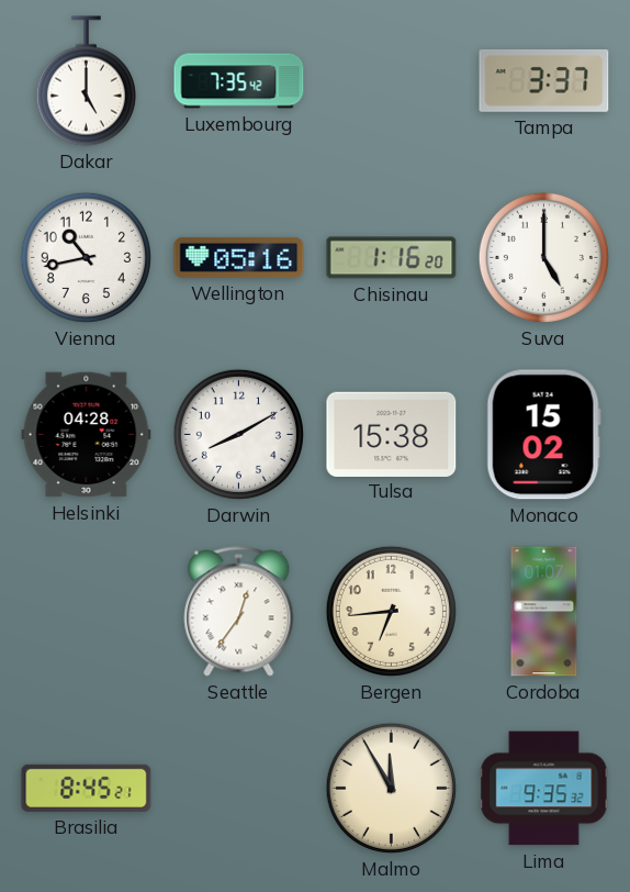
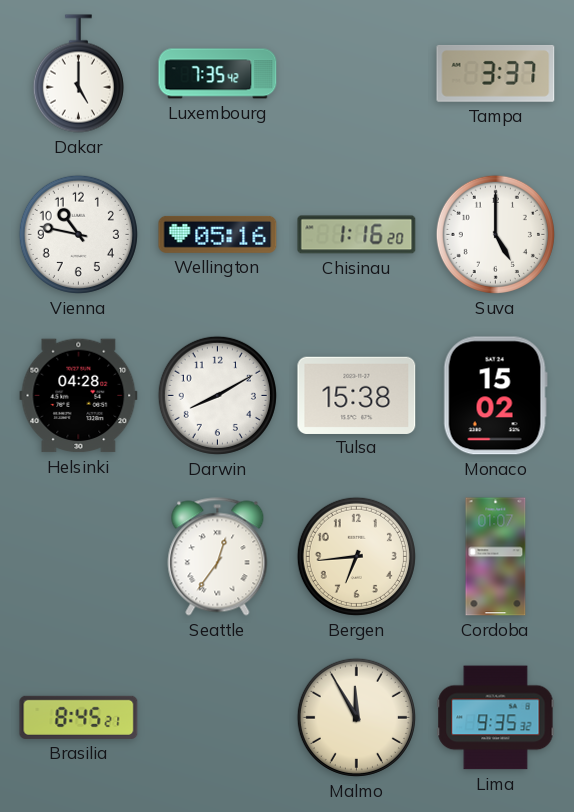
Vienna: 10:43 -> 10:47
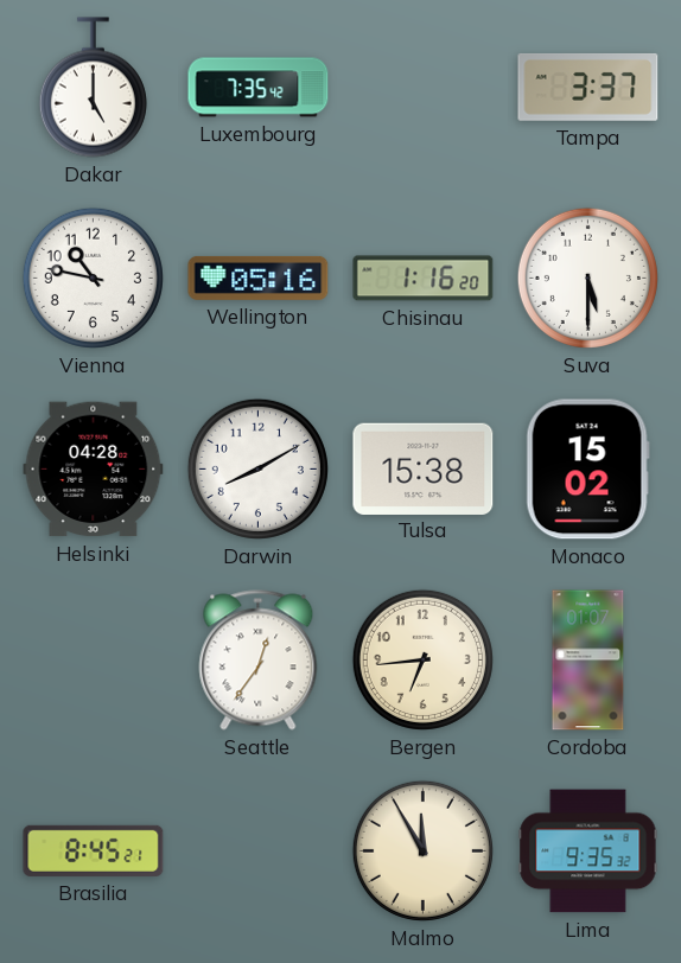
Suva: 5:00 -> 5:30
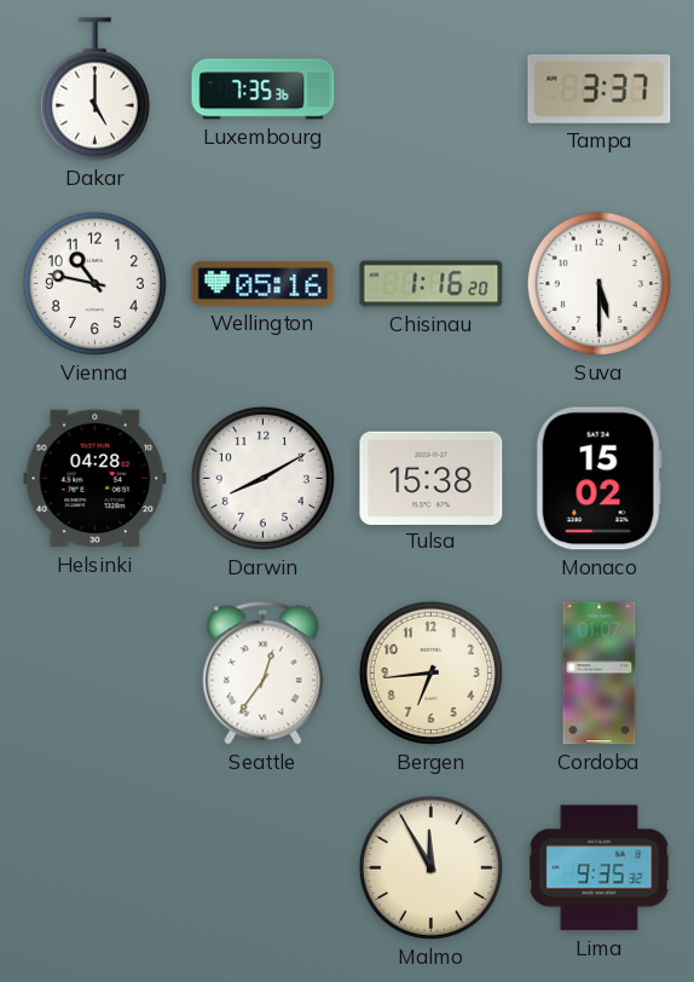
Luxembourg: 7:35:42 -> 7:35:36
Brasilia: 8:45 -> none
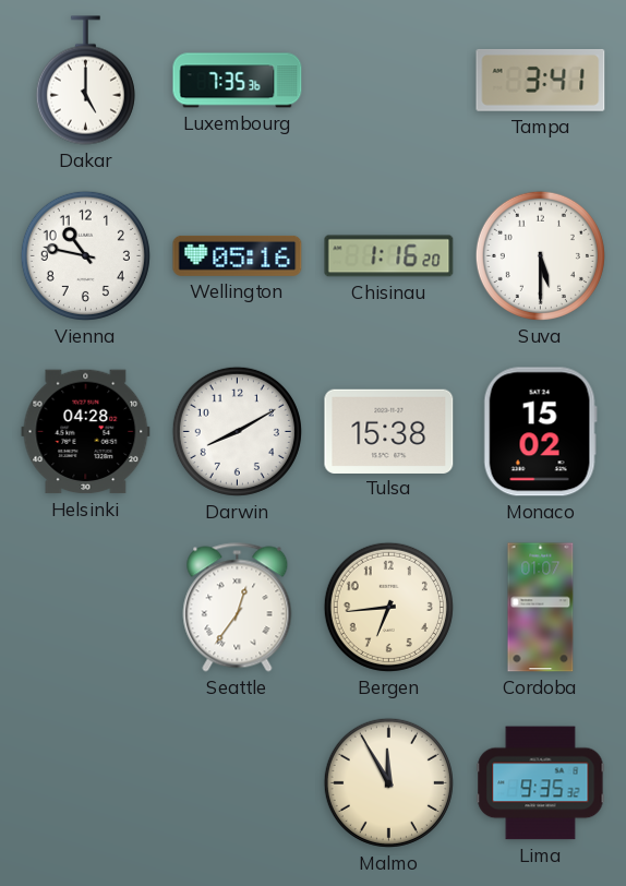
Tampa: 3:37 -> 3:41
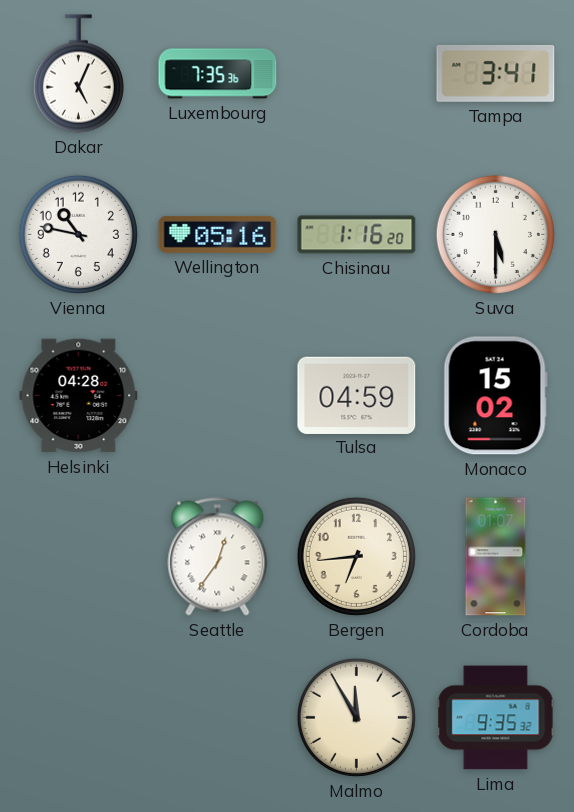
Dakar: 5:00 -> 5:04
Darwin: 8:10 -> none
Tulsa: 15:38 -> 04:59
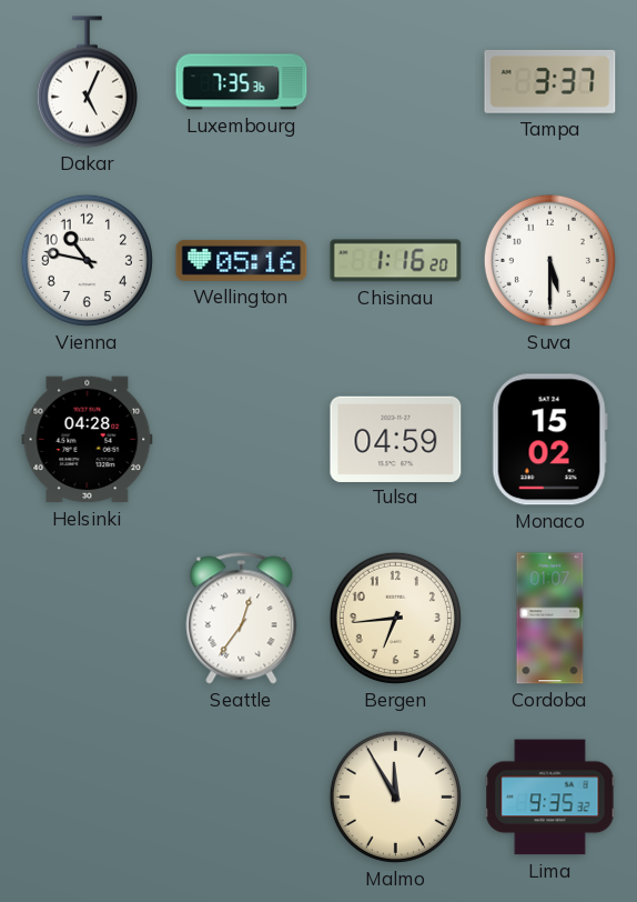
Tampa: 3:41 -> 3:37
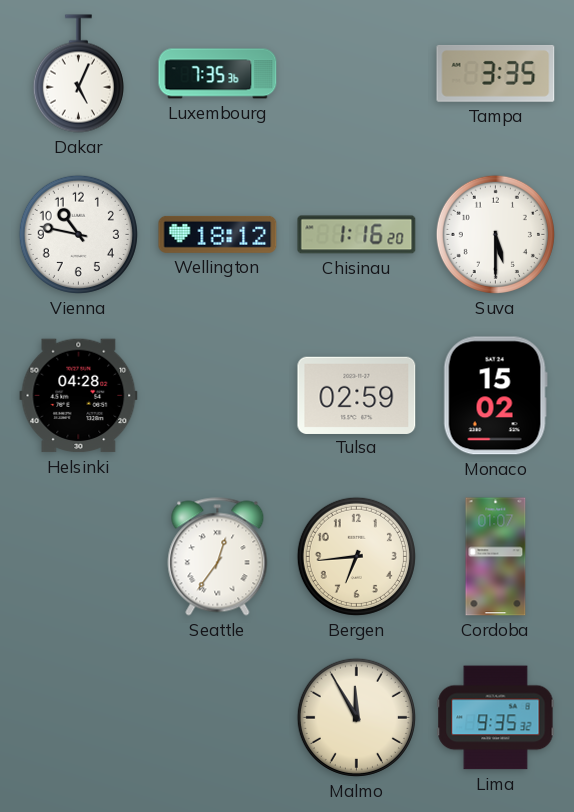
Tampa: 3:37 -> 3:35
Wellington: 05:16 -> 18:12
Tulsa: 04:59 -> 02:59
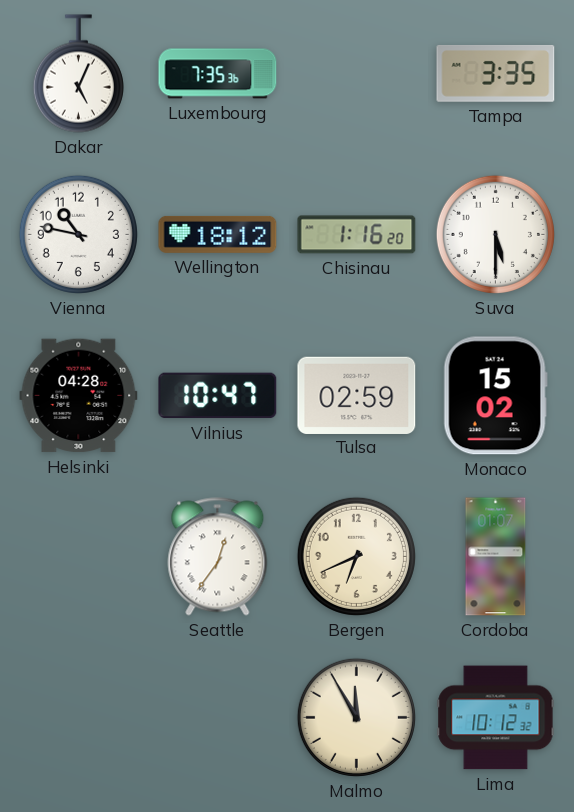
Vilnius: none -> 10:47
Bergen: 6:44 -> 6:41
Lima: 9:35 -> 10:12
